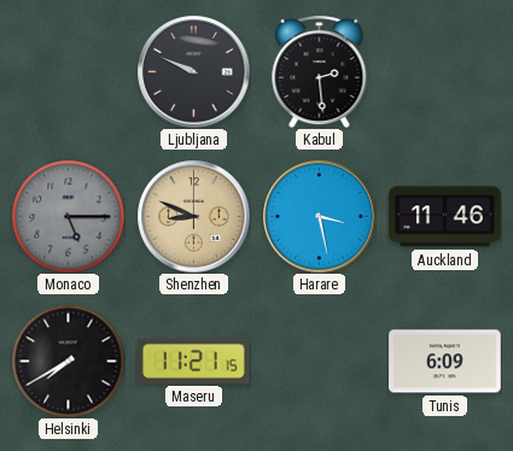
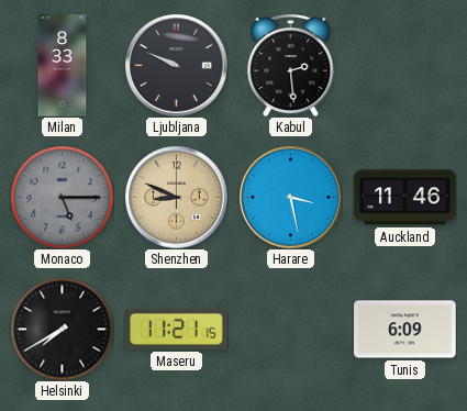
Milan: none -> 8:33
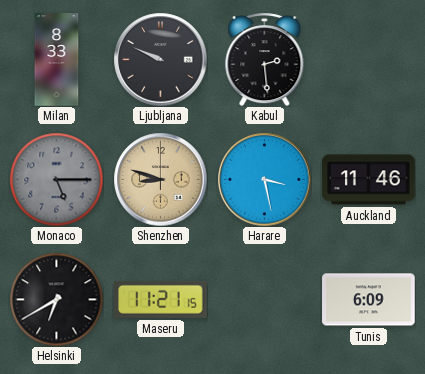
Shenzhen: 8:49 -> 8:48
Helsinki: 7:40 -> 6:40
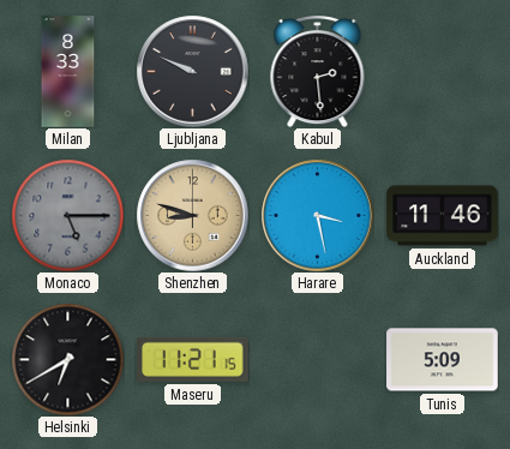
Tunis: 6:09 -> 5:09
